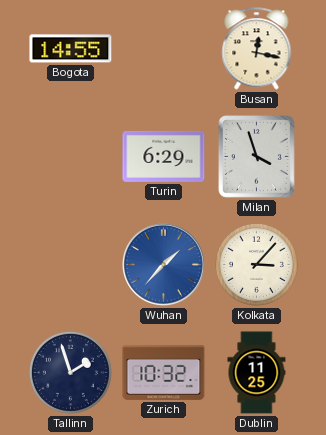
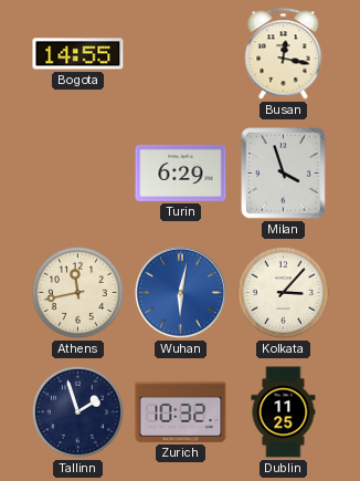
Athens: none -> 11:43
Wuhan: 1:37 -> 6:02
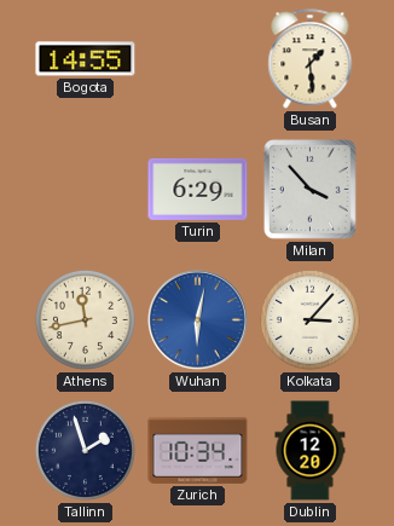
Busan: 12:17 -> 1:29
Milan: 3:57 -> 3:53
Zurich: 10:32 -> 10:34
Dublin: 11:25 -> 12:20
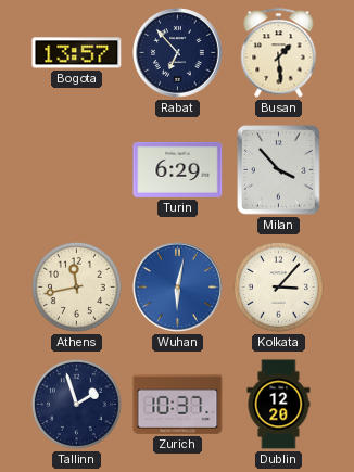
Bogota: 14:55 -> 13:57
Rabat: none -> 6:53
Zurich: 10:34 -> 10:37
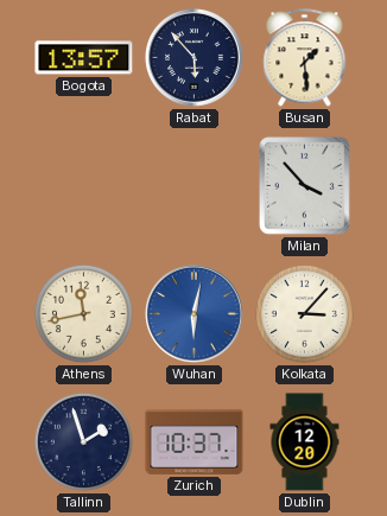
Rabat: 6:53 -> 5:53
Turin: 6:29 -> none
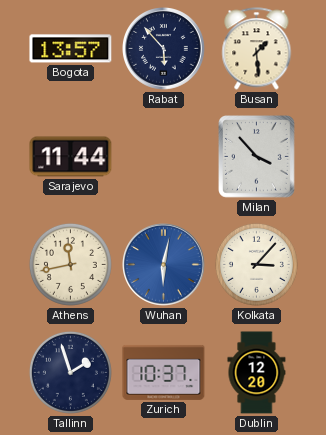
Sarajevo: none -> 11:44
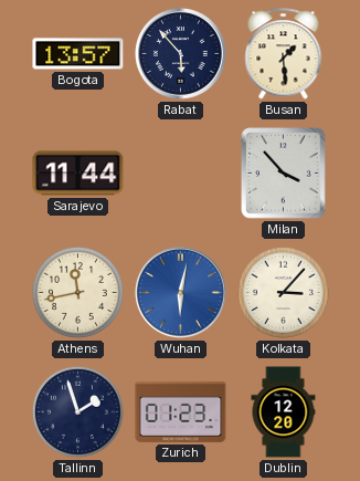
Zurich: 10:37 -> 01:23
